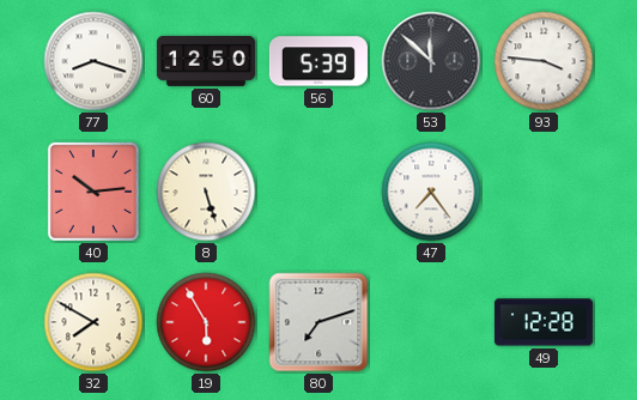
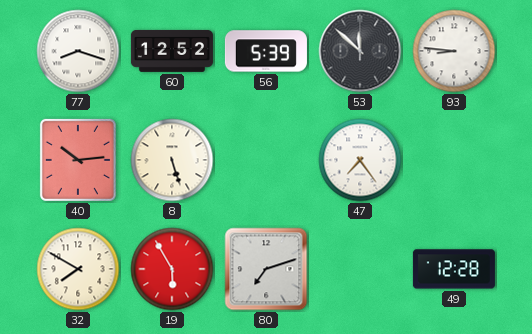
60: 12:50 -> 12:52
93: 3:46 -> 8:46
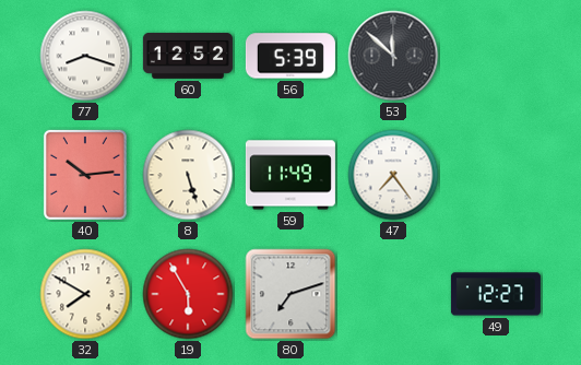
93: 8:46 -> none
59: none -> 11:49
49: 12:28 -> 12:27
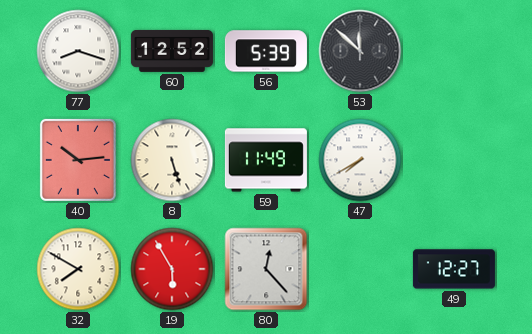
47: 7:24 -> 7:40
80: 7:12 -> 12:23
